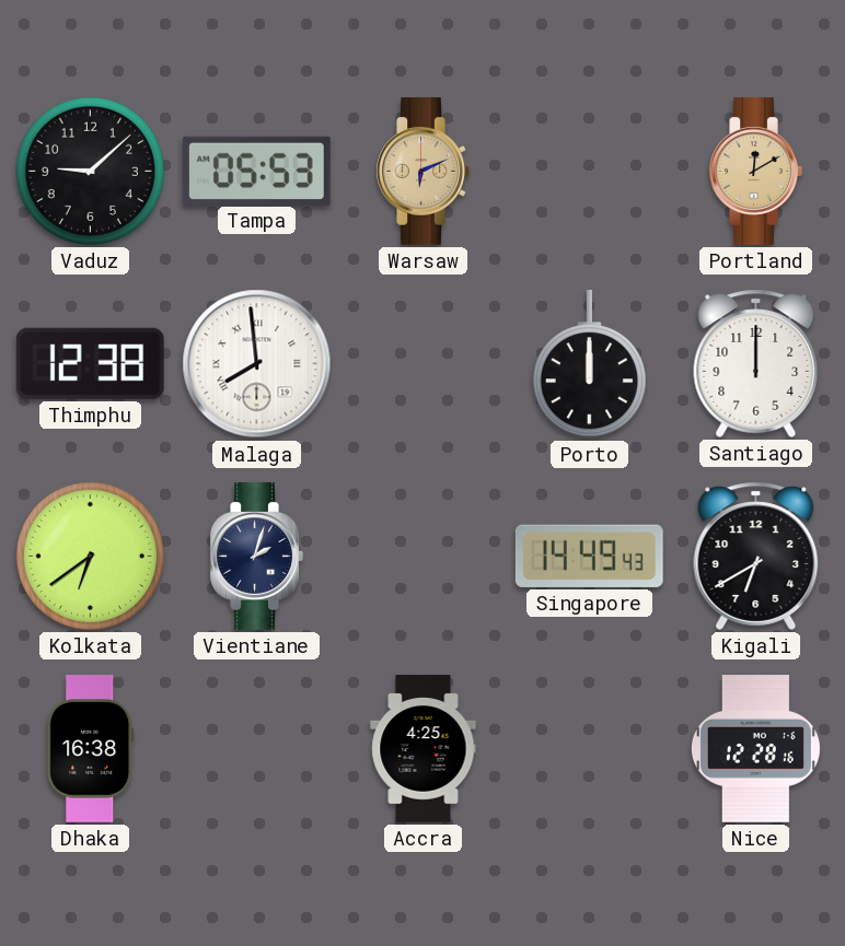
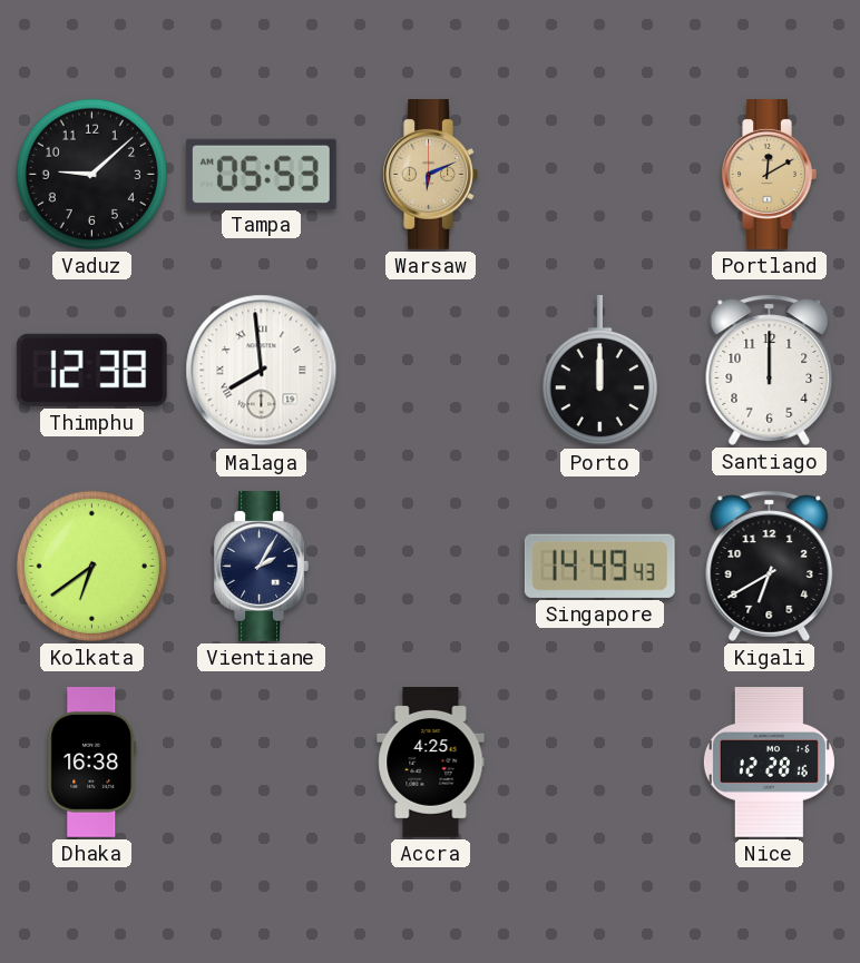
Vientiane: 2:03 -> 2:05
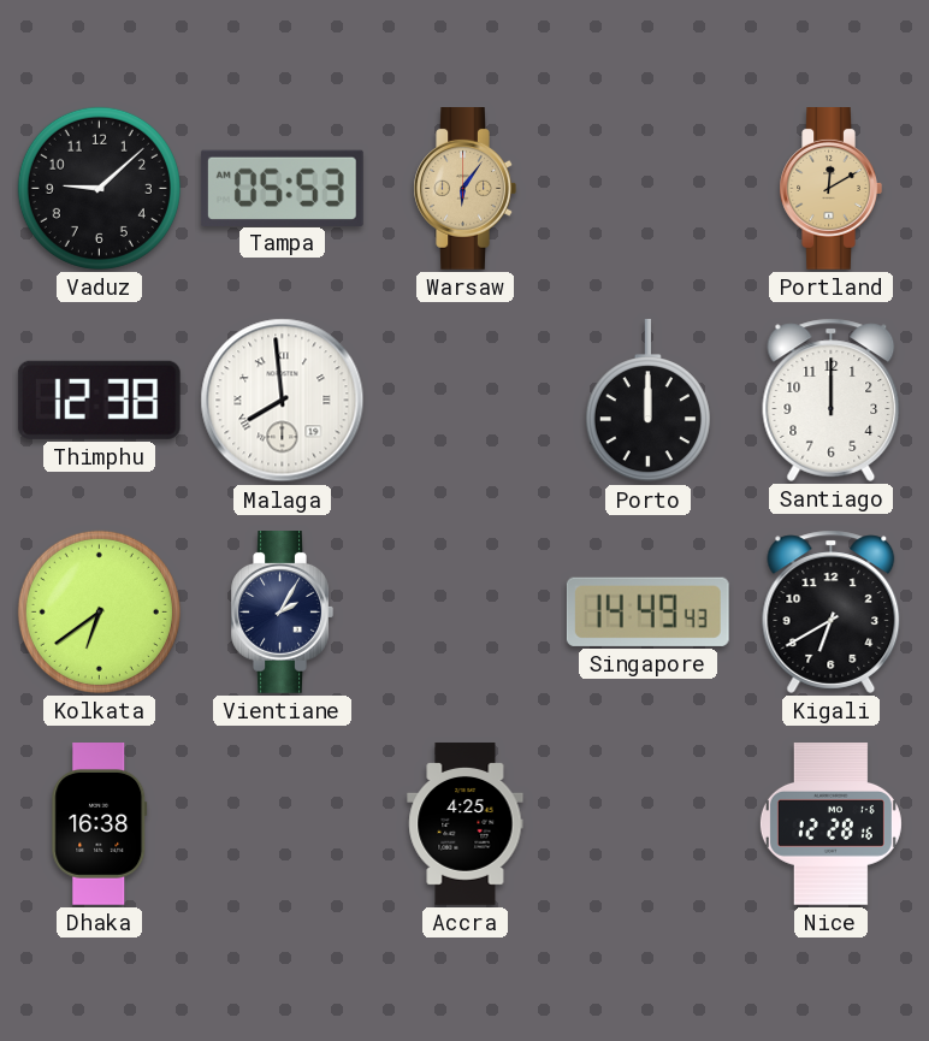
Warsaw: 6:11 -> 6:06
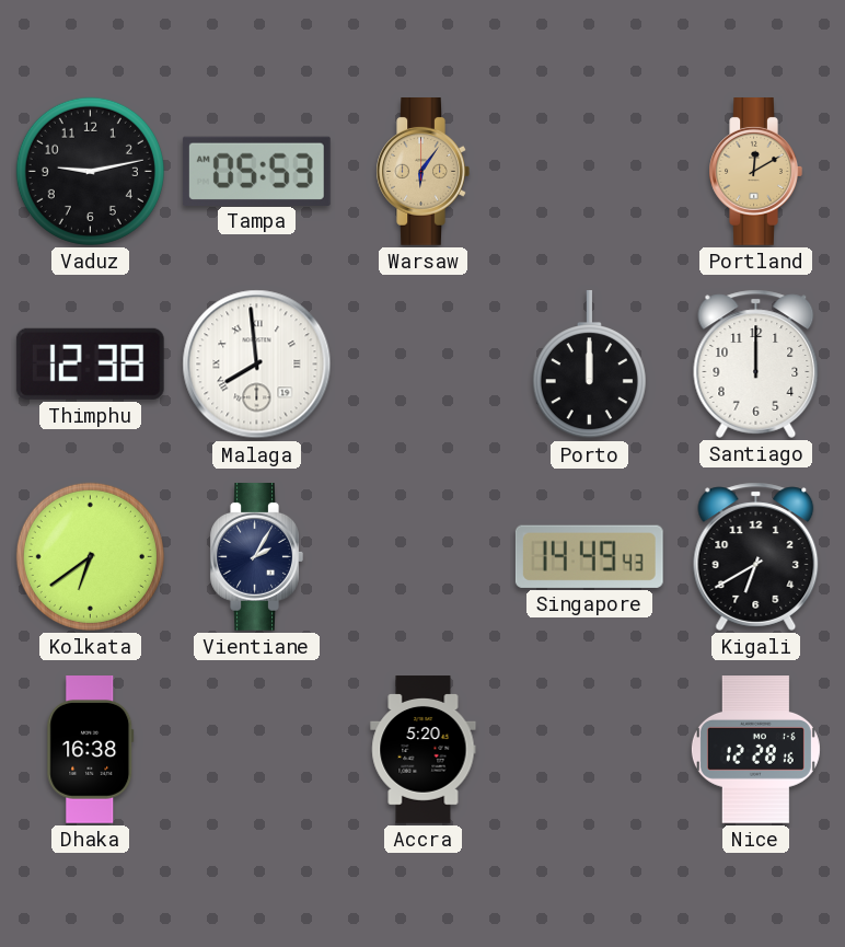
Vaduz: 9:08 -> 9:13
Accra: 4:25 -> 5:20
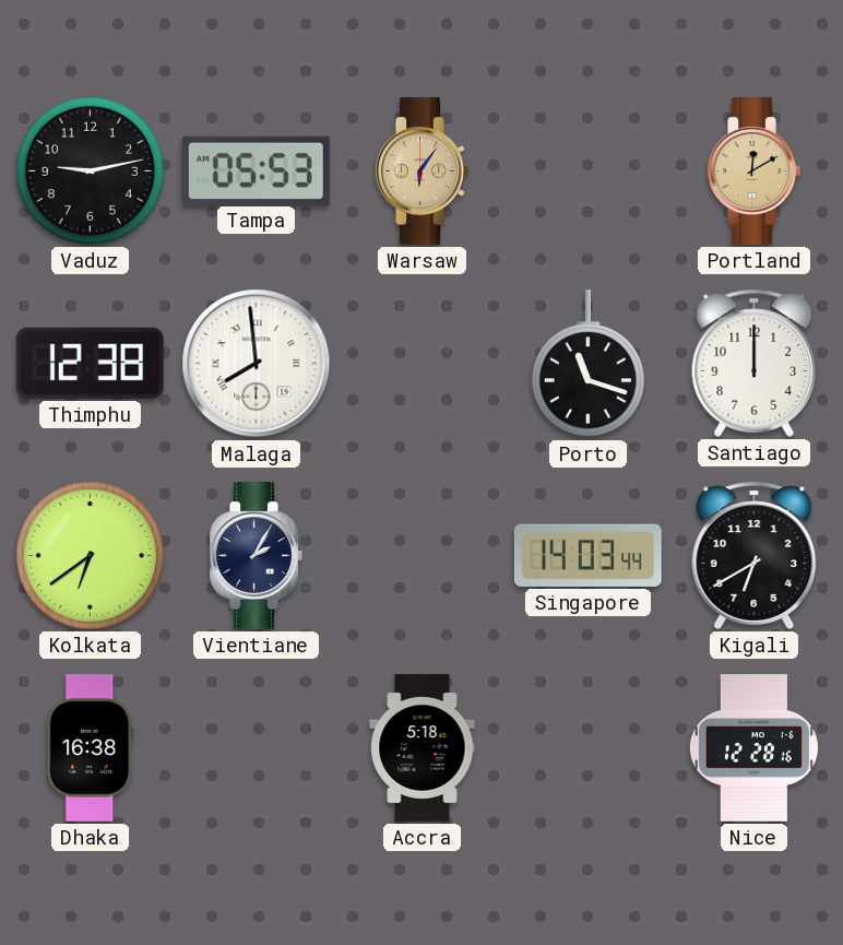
Porto: 12:00 -> 11:18
Singapore: 14:49 -> 14:03
Accra: 5:20 -> 5:18
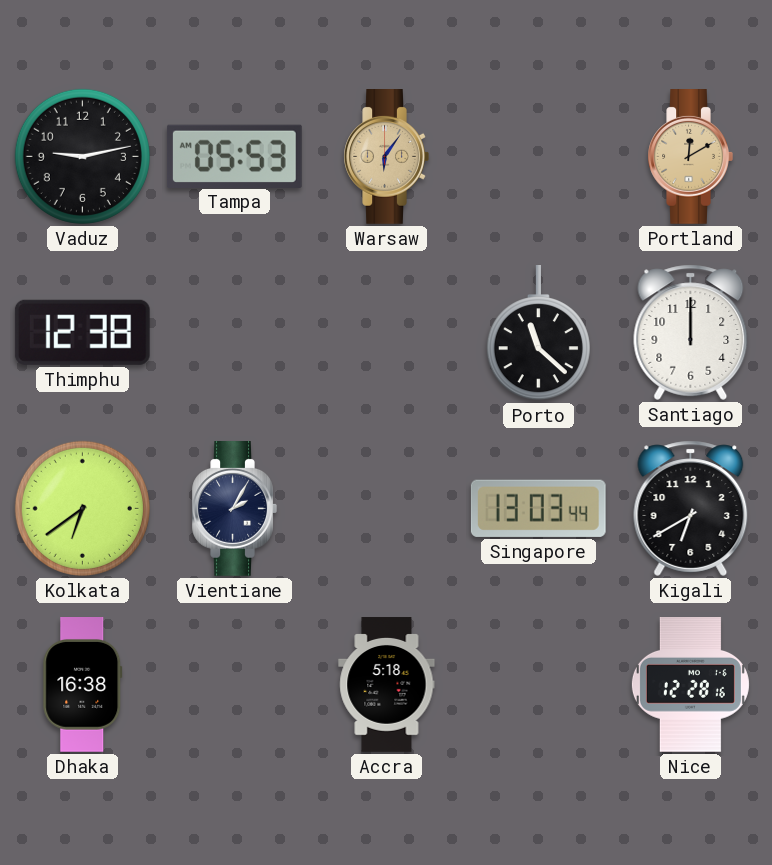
Malaga: 7:59 -> none
Porto: 11:18 -> 11:22
Singapore: 14:03 -> 13:03
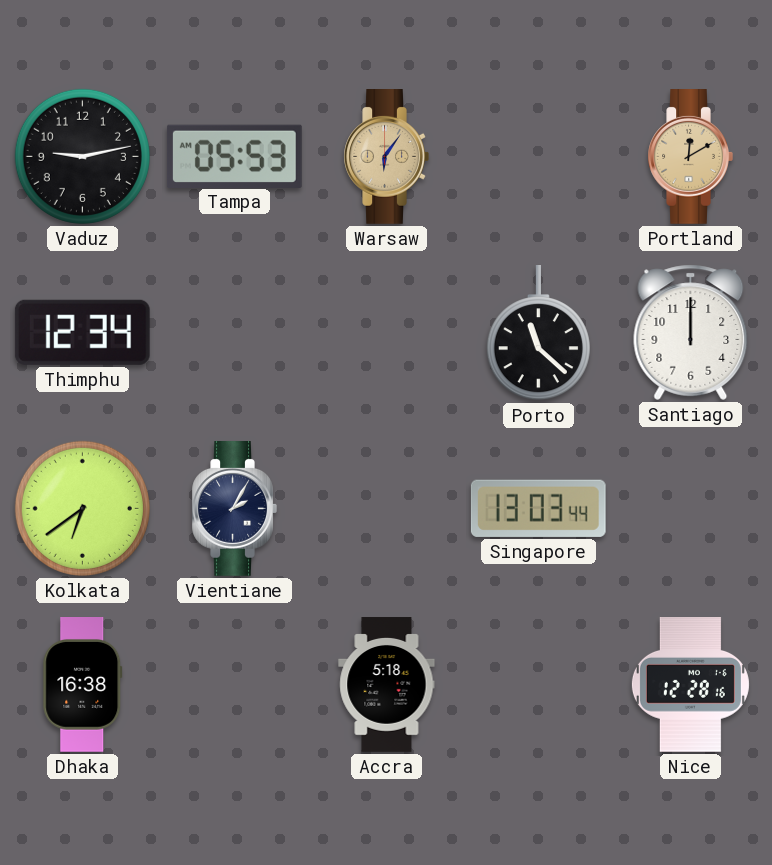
Thimphu: 12:38 -> 12:34
Kigali: 6:40 -> none
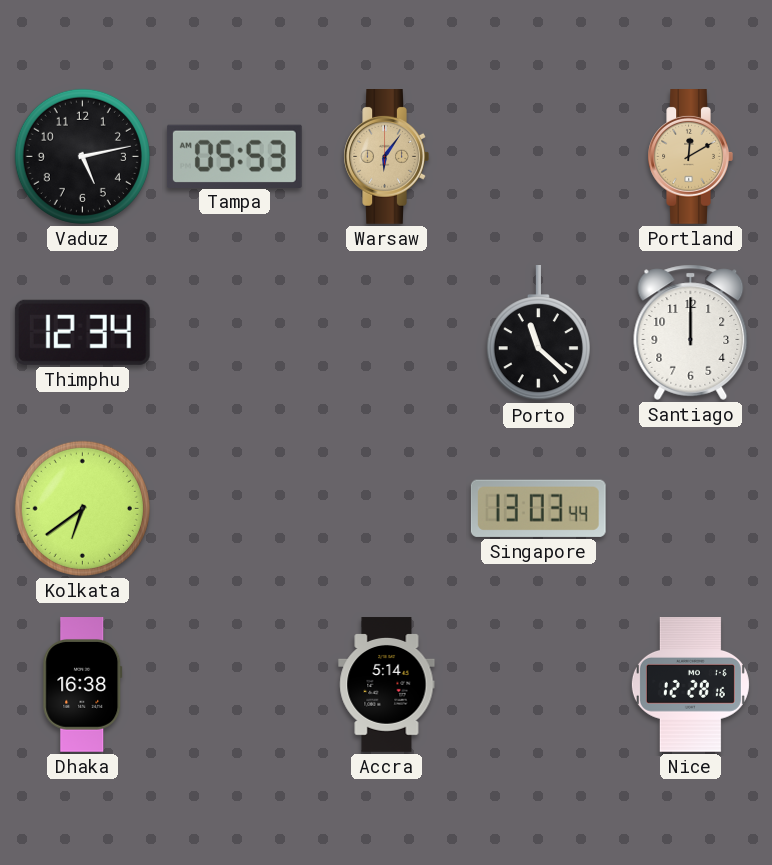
Vaduz: 9:13 -> 5:13
Vientiane: 2:05 -> none
Accra: 5:18 -> 5:14
